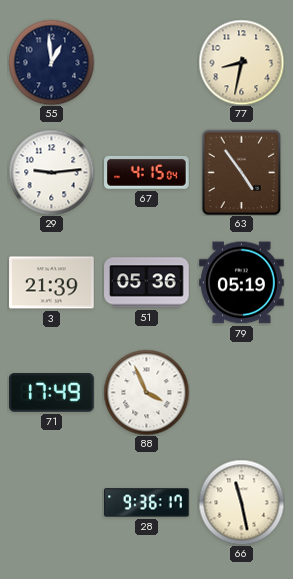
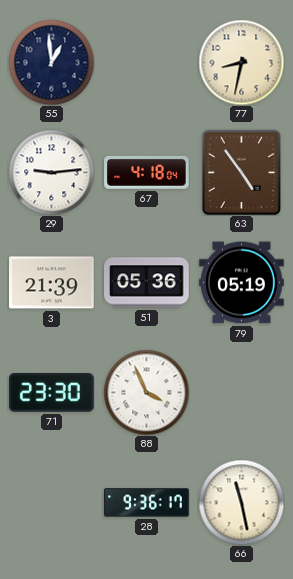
67: 4:15 -> 4:18
71: 17:49 -> 23:30
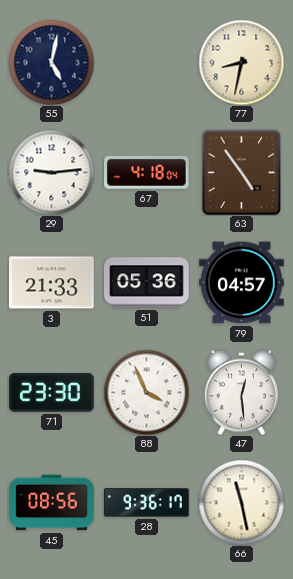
55: 12:59 -> 5:02
3: 21:39 -> 21:33
79: 05:19 -> 04:57
47: none -> 12:29
45: none -> 08:56
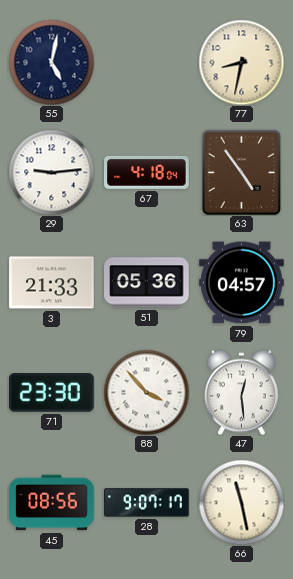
88: 3:56 -> 3:53
28: 9:36 -> 9:07
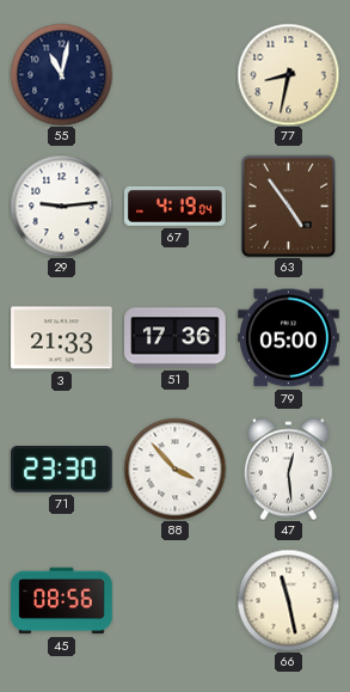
55: 5:02 -> 11:02
67: 4:18 -> 4:19
51: 05:36 -> 17:36
79: 04:57 -> 05:00
28: 9:07 -> none
